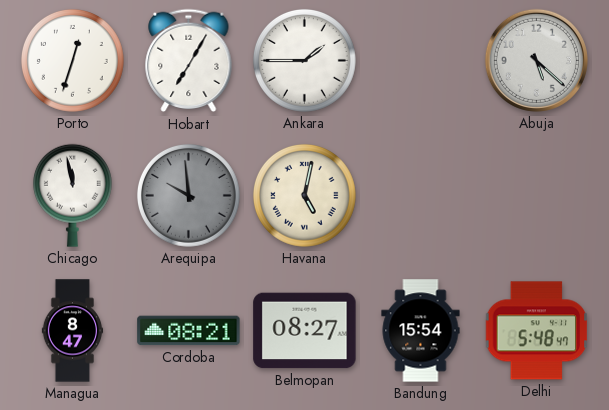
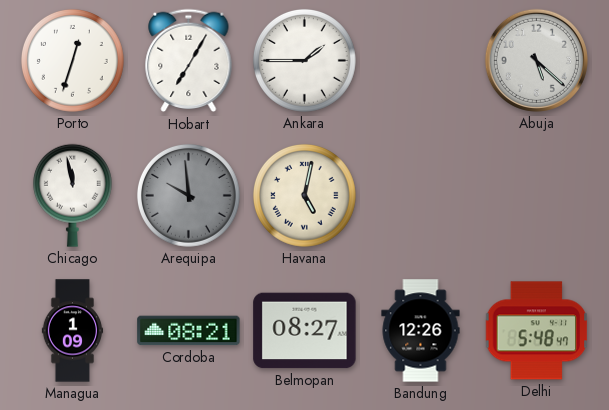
Managua: 8:47 -> 1:09
Bandung: 15:54 -> 12:26
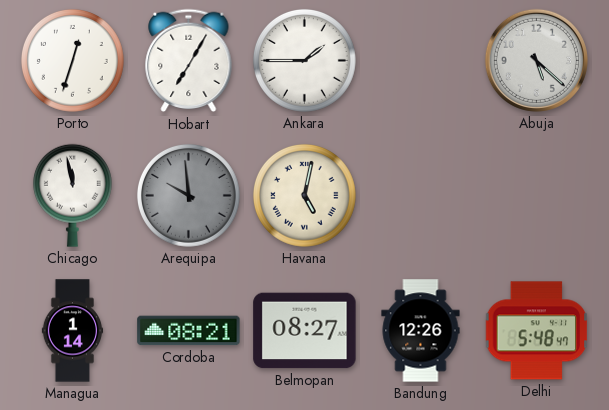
Managua: 1:09 -> 1:14
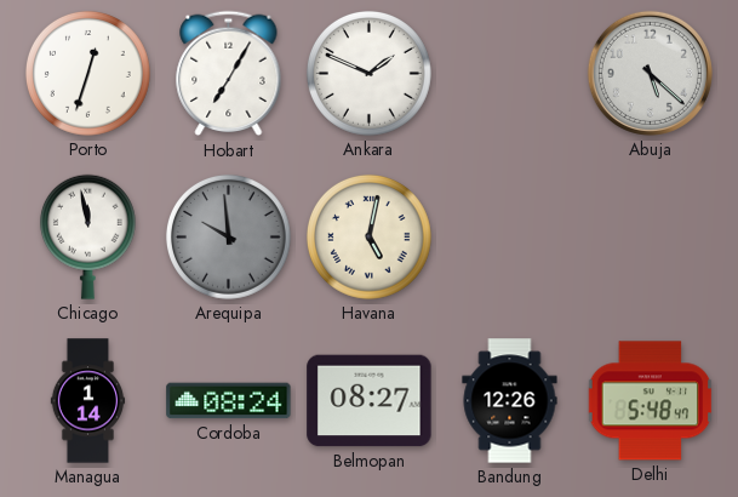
Ankara: 1:45 -> 1:49
Cordoba: 08:21 -> 08:24
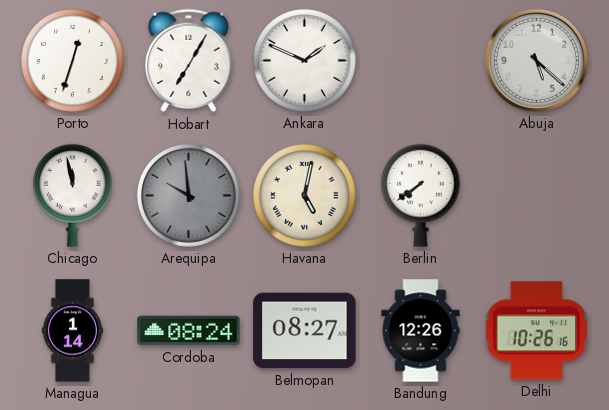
Berlin: none -> 7:39
Delhi: 5:48 -> 10:26
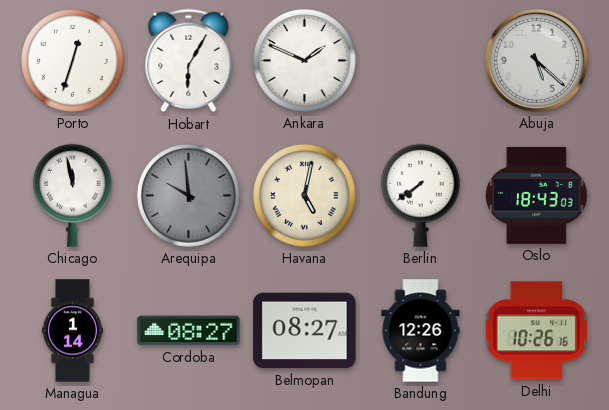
Hobart: 7:05 -> 6:05
Oslo: none -> 18:43
Cordoba: 08:24 -> 08:27
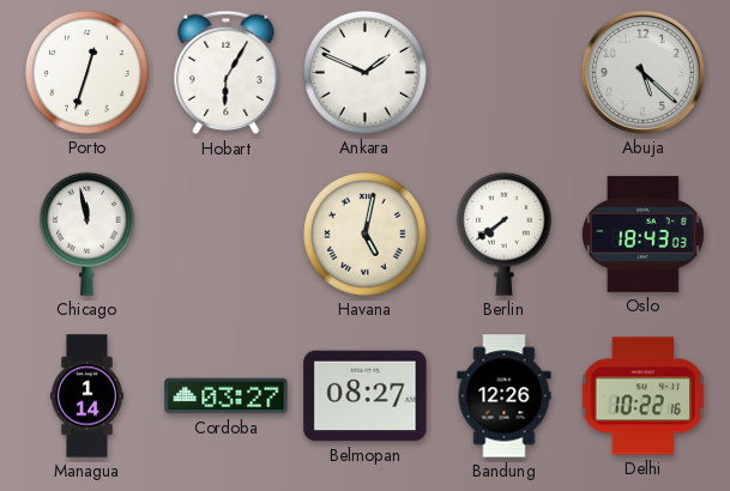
Arequipa: 9:59 -> none
Cordoba: 08:27 -> 03:27
Delhi: 10:26 -> 10:22
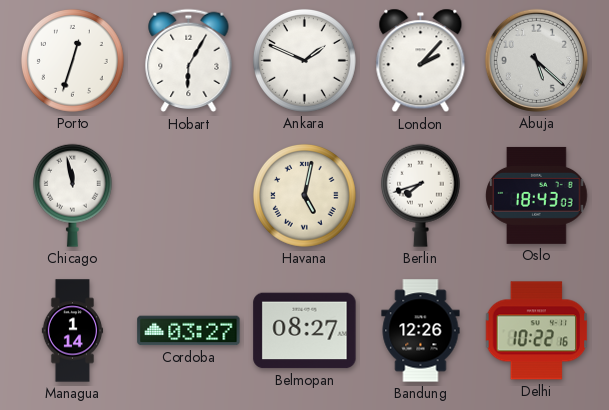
London: none -> 2:07
Berlin: 7:39 -> 7:42
